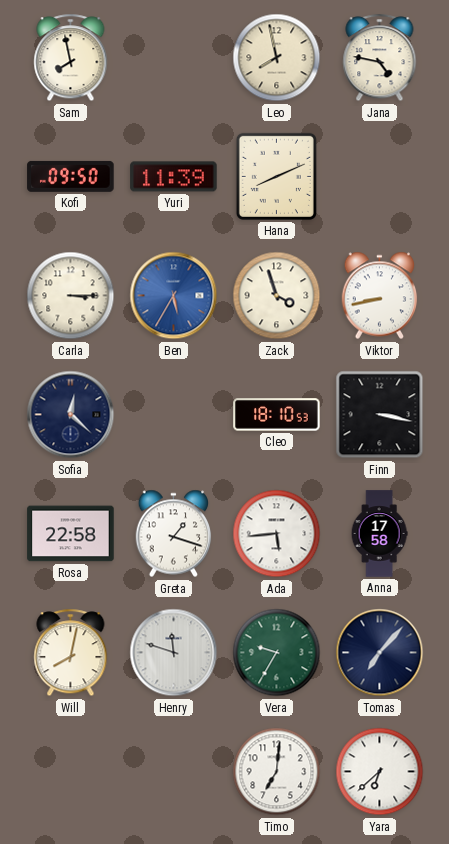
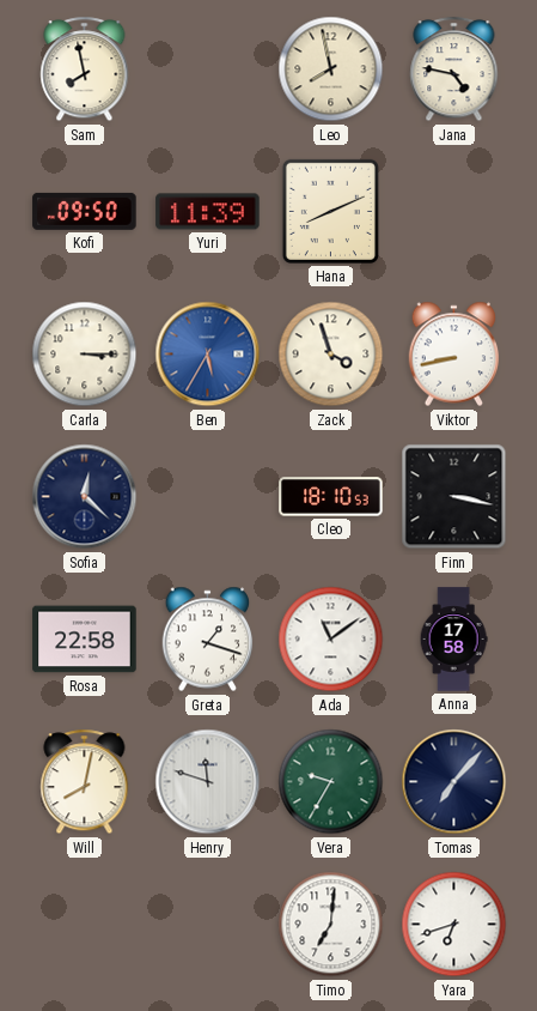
Ada: 5:44 -> 11:09
Yara: 6:38 -> 6:42
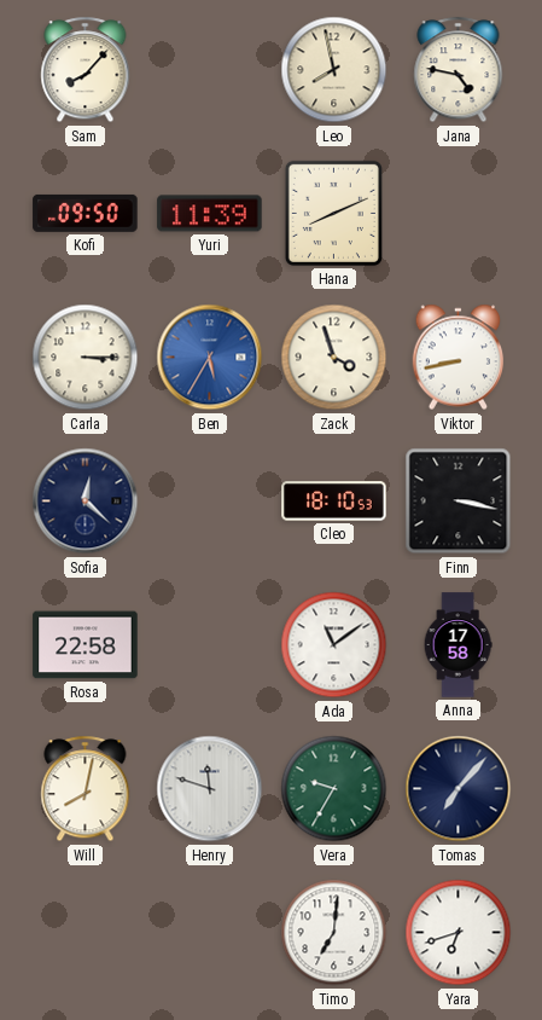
Sam: 7:58 -> 8:07
Greta: 1:18 -> none
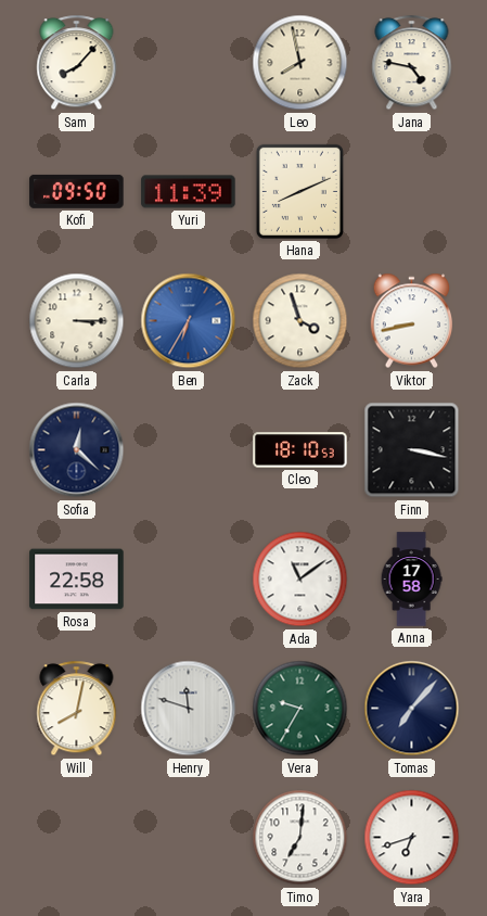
Ben: 5:35 -> 6:35
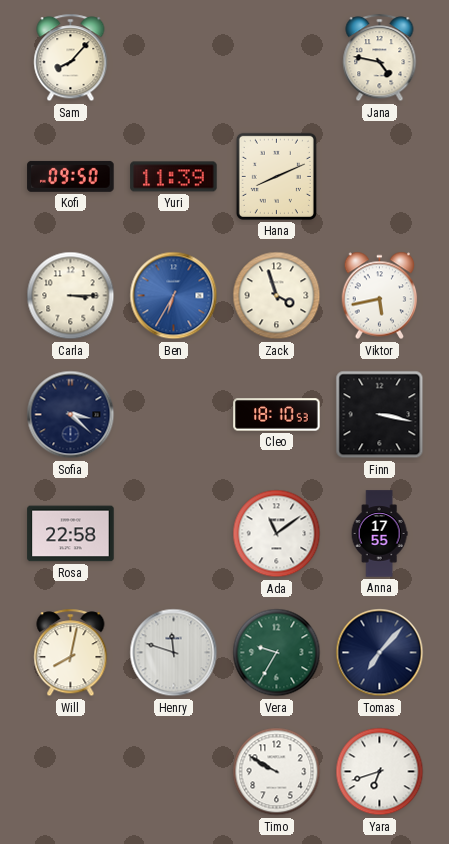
Leo: 7:58 -> none
Viktor: 8:43 -> 5:43
Sofia: 12:22 -> 3:22
Anna: 17:58 -> 17:55
Timo: 7:01 -> 9:50
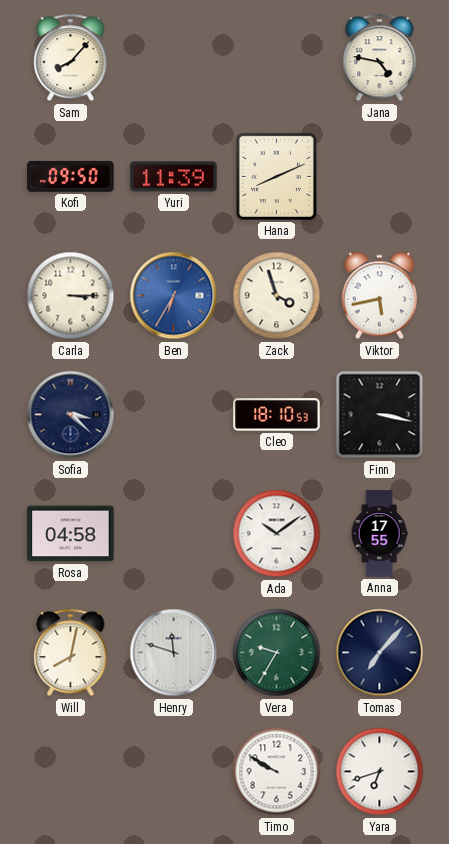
Rosa: 22:58 -> 04:58
Ada: 11:09 -> 10:09
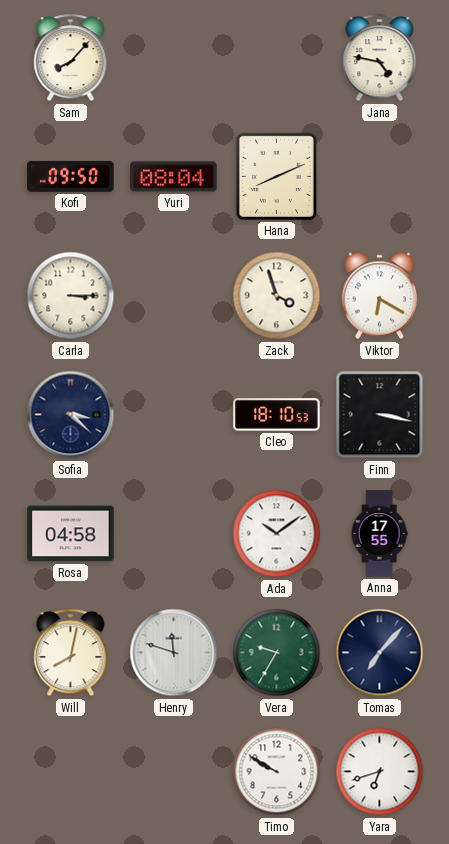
Yuri: 11:39 -> 08:04
Ben: 6:35 -> none
Viktor: 5:43 -> 6:20
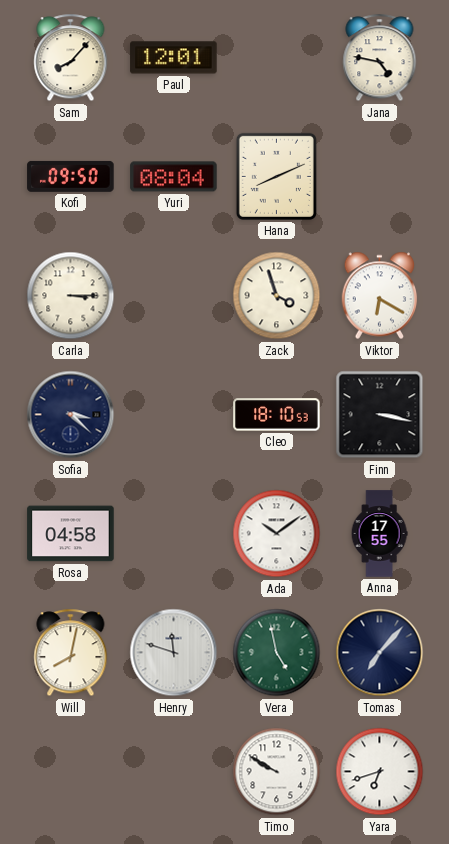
Paul: none -> 12:01
Vera: 9:35 -> 4:58
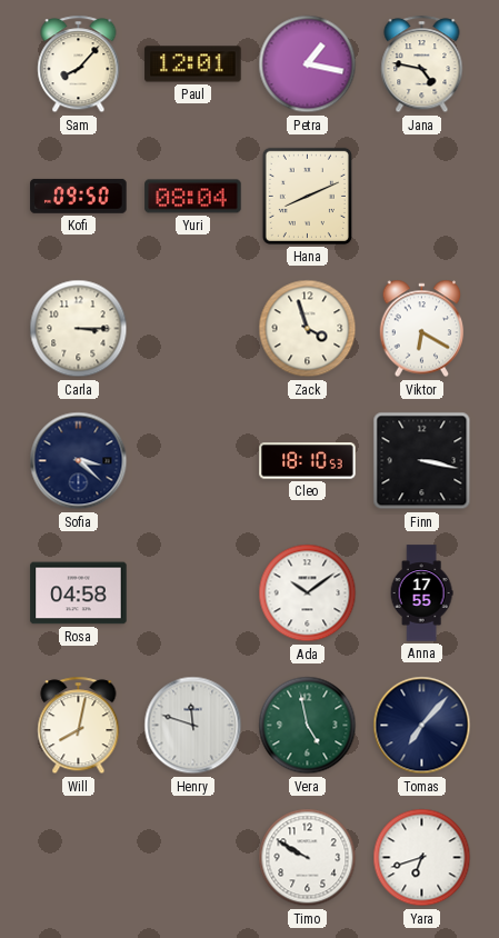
Petra: none -> 1:17
